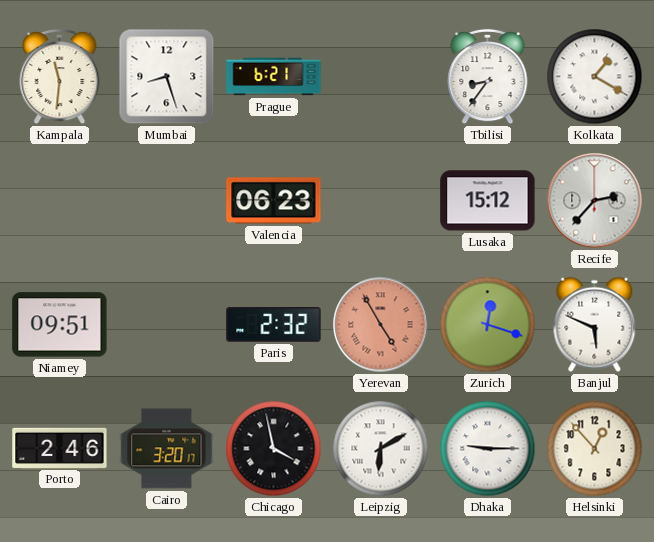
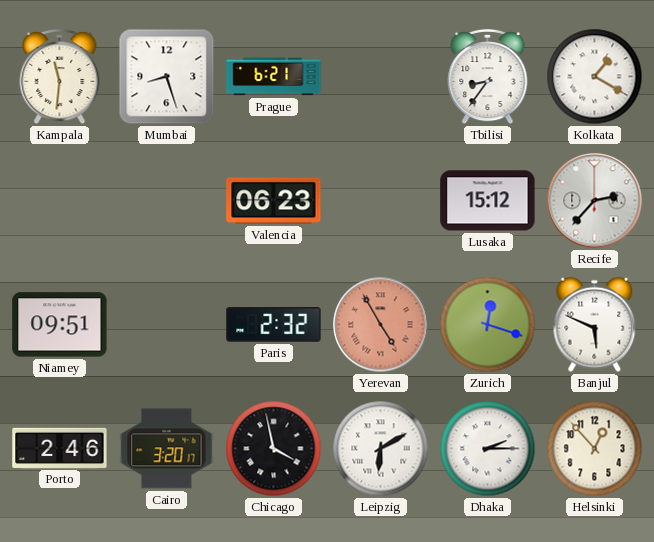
Dhaka: 9:15 -> 2:15
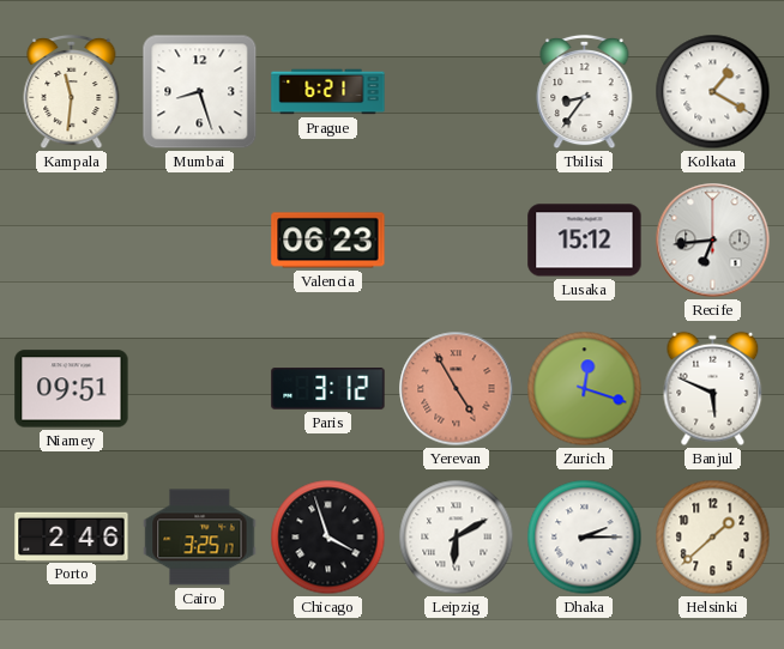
Recife: 2:37 -> 6:44
Paris: 2:32 -> 3:12
Cairo: 3:20 -> 3:25
Chicago: 3:58 -> 3:57
Helsinki: 12:53 -> 1:38
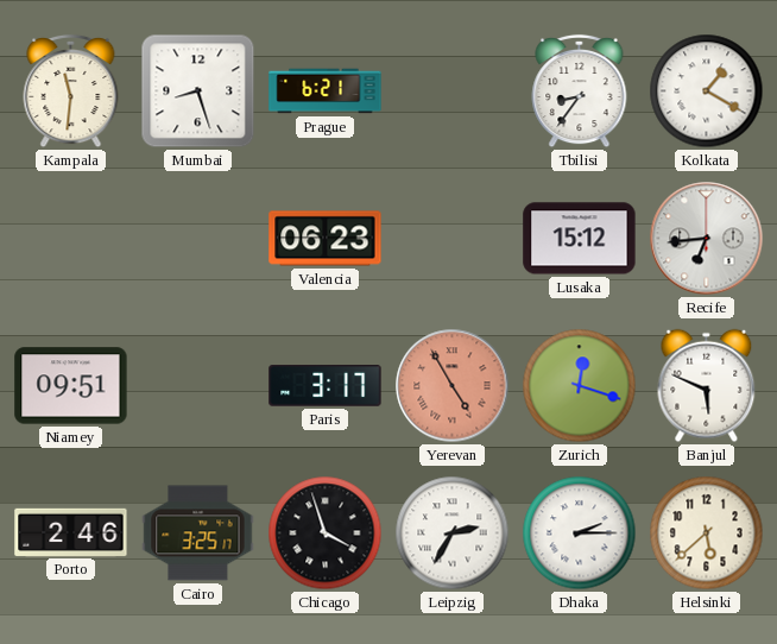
Paris: 3:12 -> 3:17
Leipzig: 6:10 -> 2:35
Helsinki: 1:38 -> 5:38
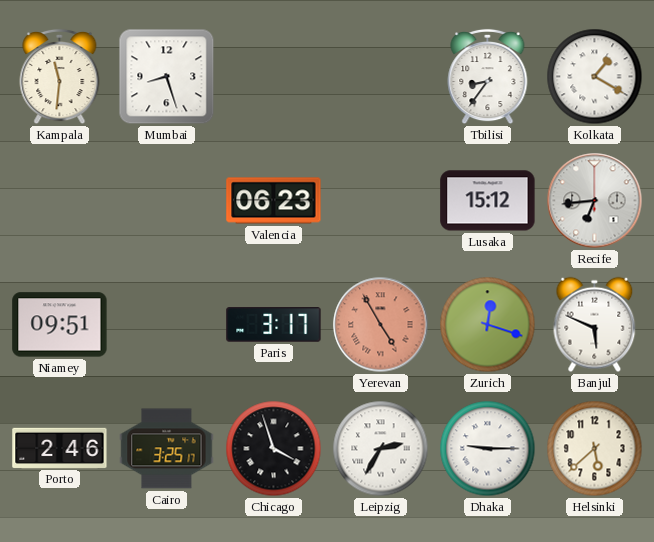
Prague: 6:21 -> none
Dhaka: 2:15 -> 9:15
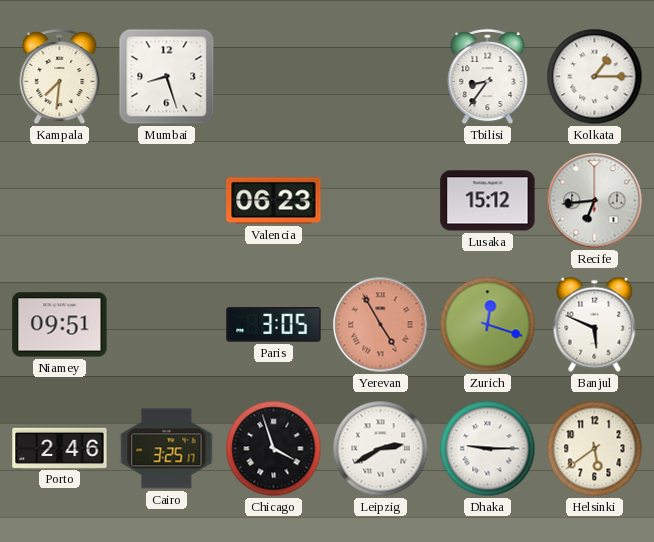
Kampala: 11:31 -> 7:31
Kolkata: 1:20 -> 1:15
Paris: 3:17 -> 3:05
Leipzig: 2:35 -> 2:40
Helsinki: 5:38 -> 5:39
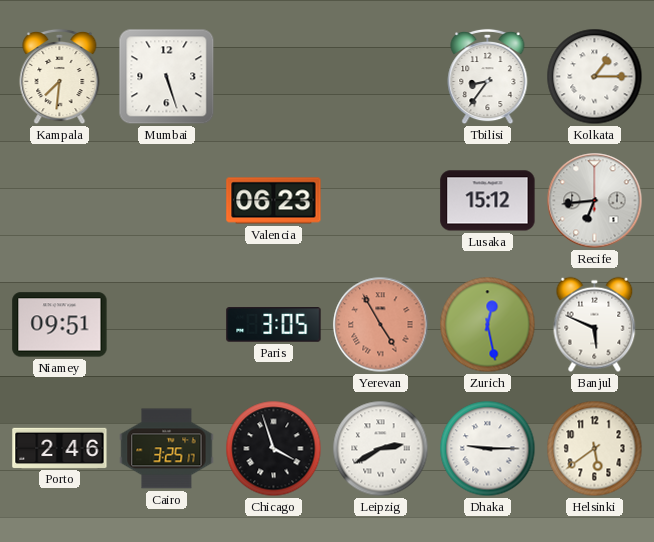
Mumbai: 8:27 -> 5:27
Zurich: 12:18 -> 12:28
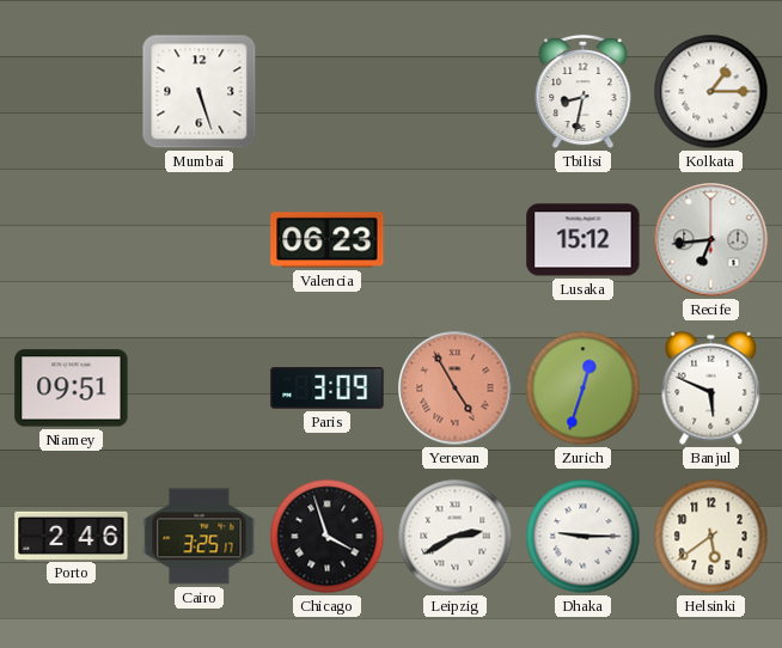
Kampala: 7:31 -> none
Tbilisi: 8:36 -> 8:32
Paris: 3:05 -> 3:09
Zurich: 12:28 -> 12:33
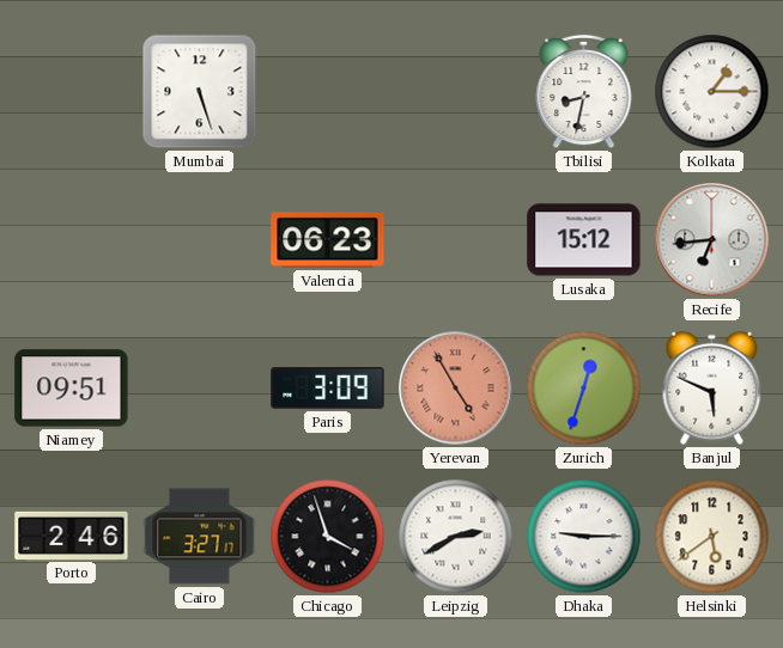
Cairo: 3:25 -> 3:27
